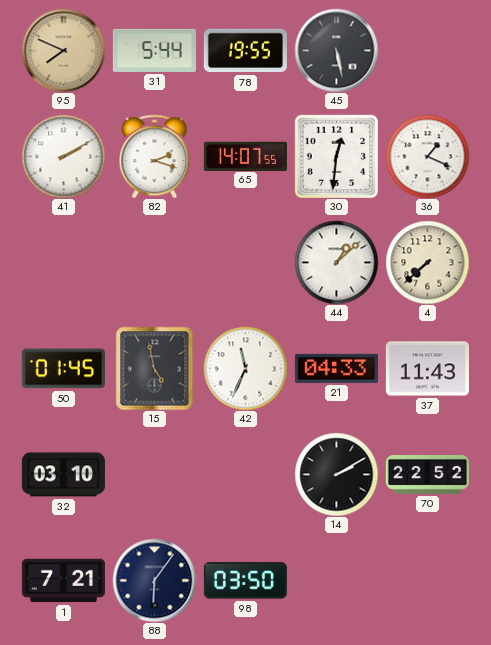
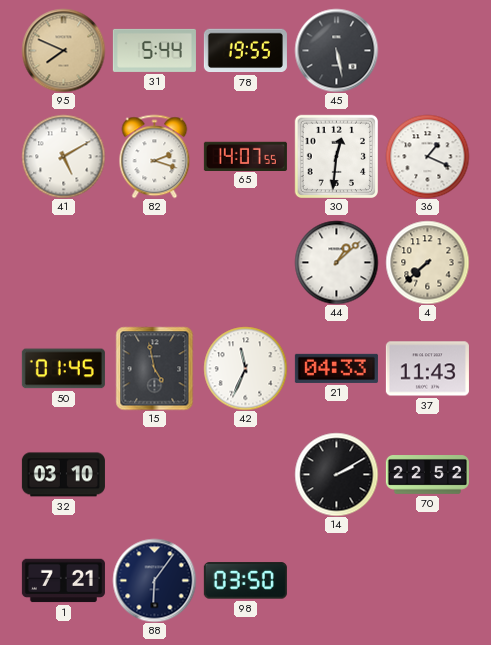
41: 2:10 -> 5:10
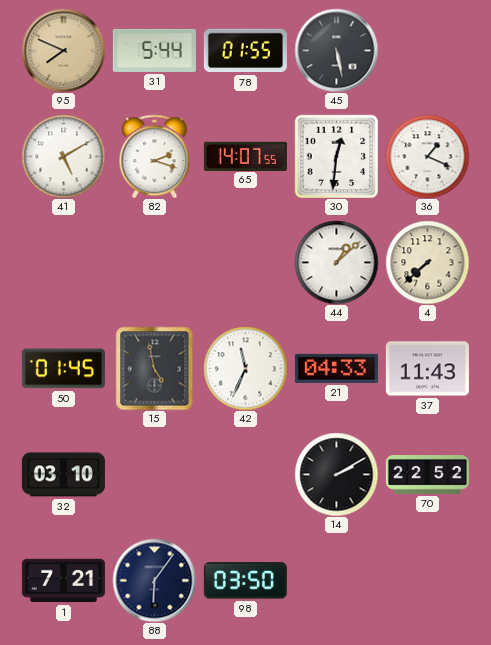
78: 19:55 -> 01:55
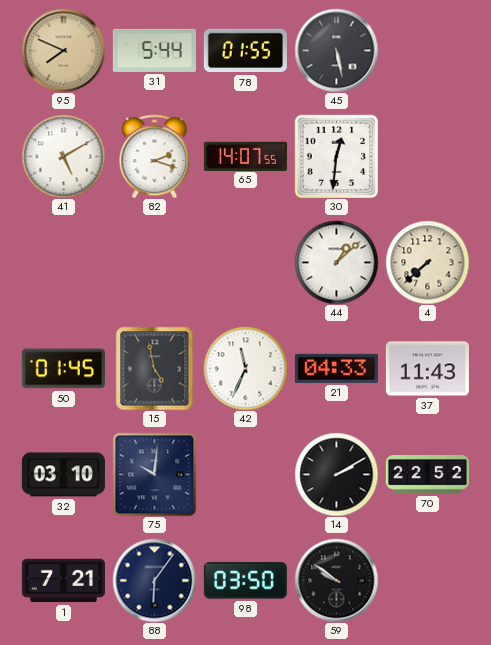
36: 1:19 -> none
75: none -> 10:01
59: none -> 9:51
